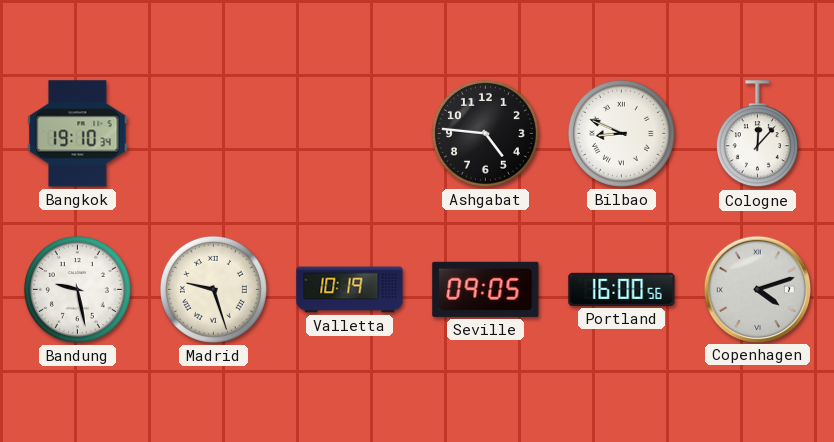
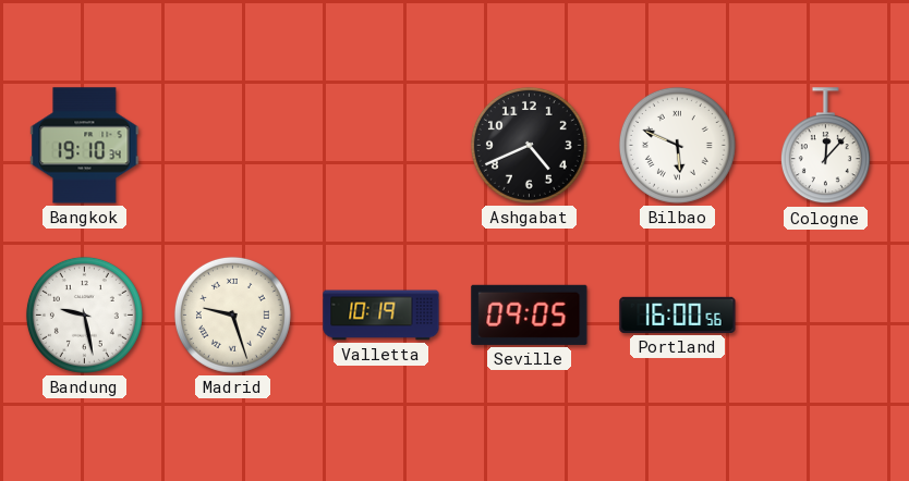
Ashgabat: 4:46 -> 4:41
Bilbao: 8:49 -> 5:49
Copenhagen: 4:12 -> none
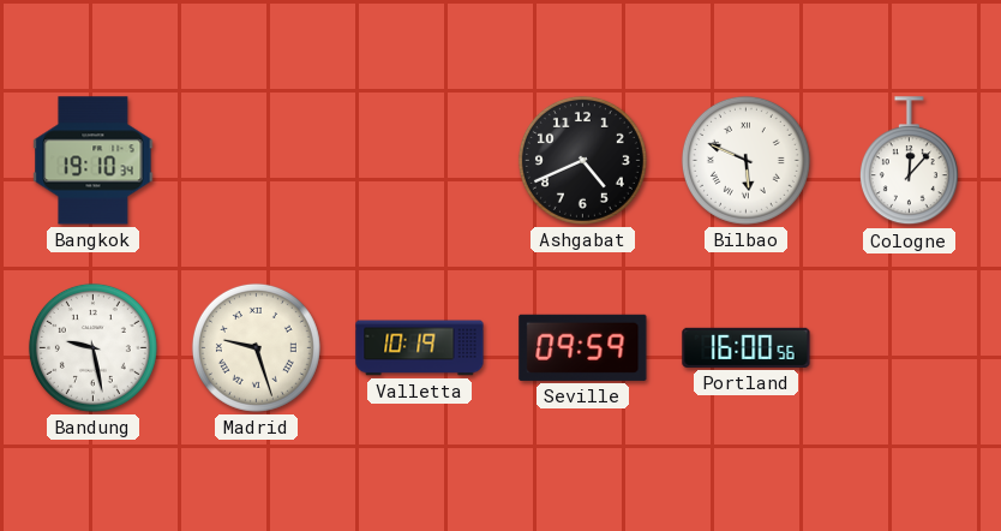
Seville: 09:05 -> 09:59
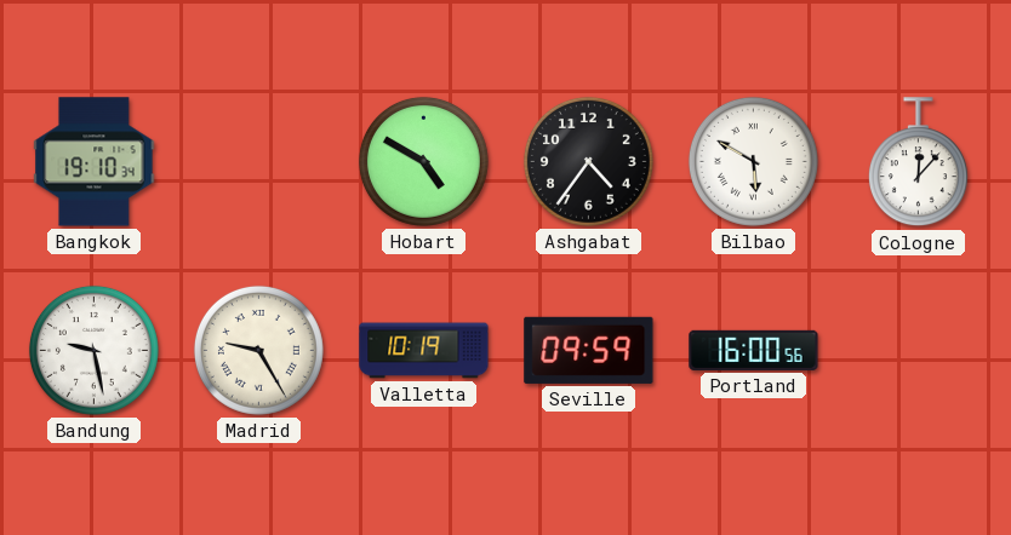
Hobart: none -> 4:50
Ashgabat: 4:41 -> 4:36
Bilbao: 5:49 -> 5:50
Madrid: 9:27 -> 9:25
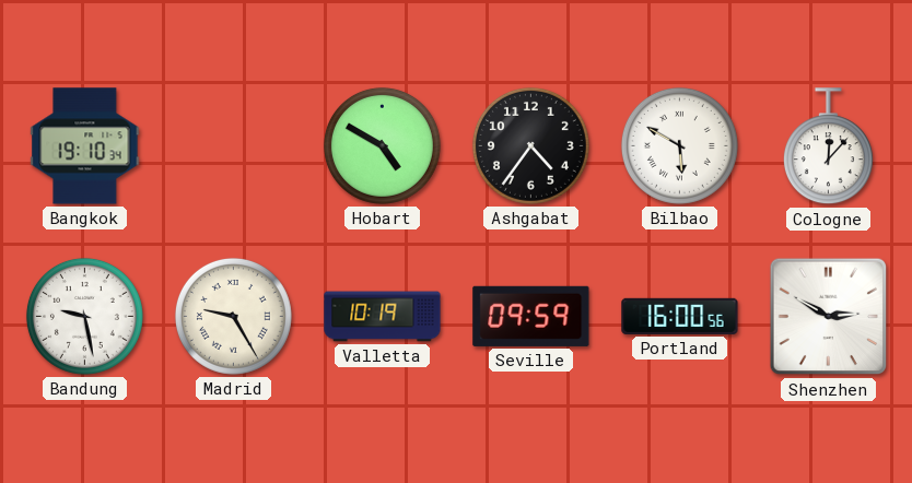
Shenzhen: none -> 2:50
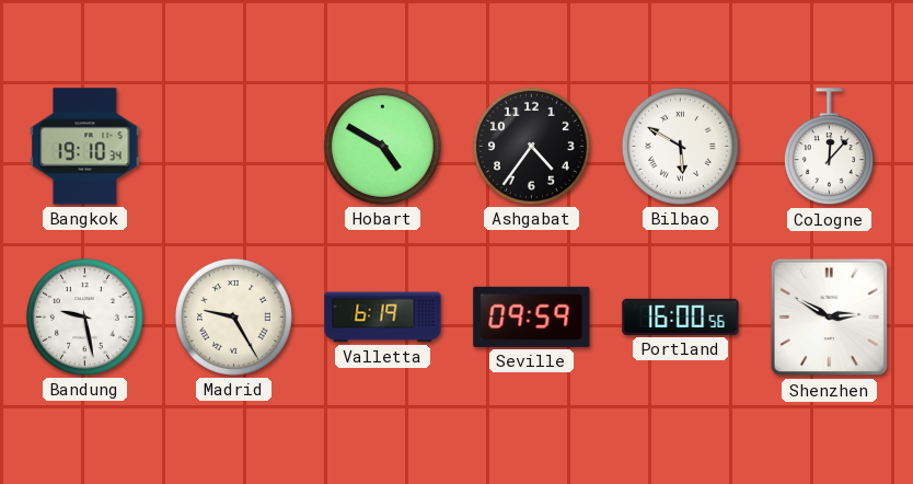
Valletta: 10:19 -> 6:19
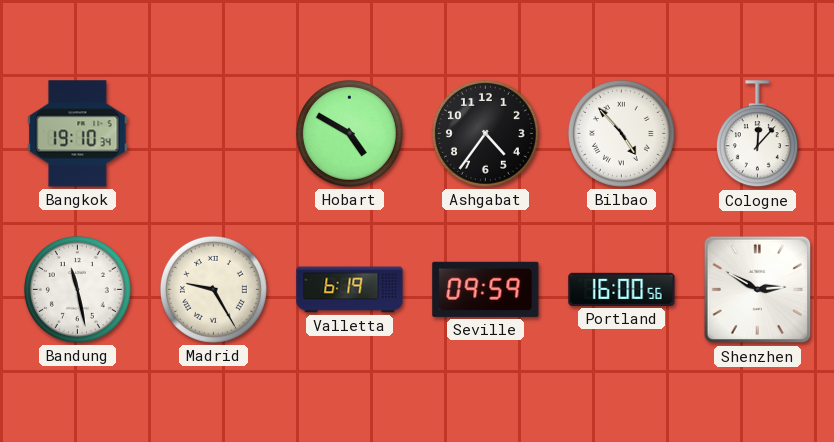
Bilbao: 5:50 -> 4:53
Bandung: 9:28 -> 11:28
